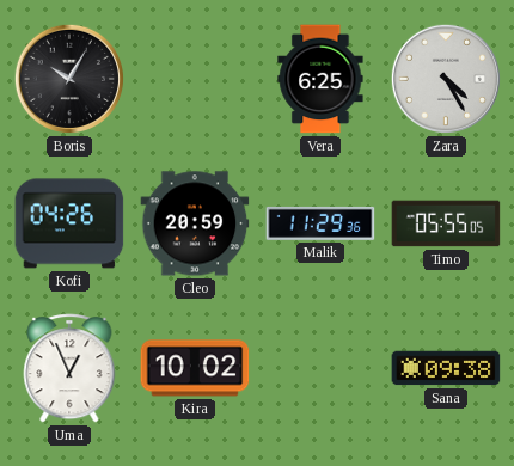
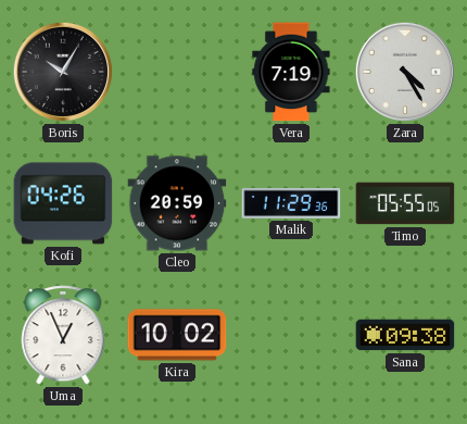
Vera: 6:25 -> 7:19
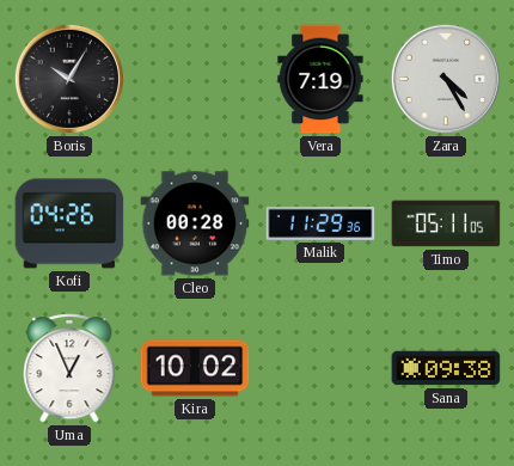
Cleo: 20:59 -> 00:28
Timo: 05:55 -> 05:11
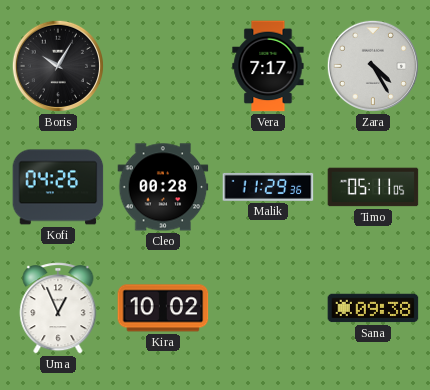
Vera: 7:19 -> 7:17
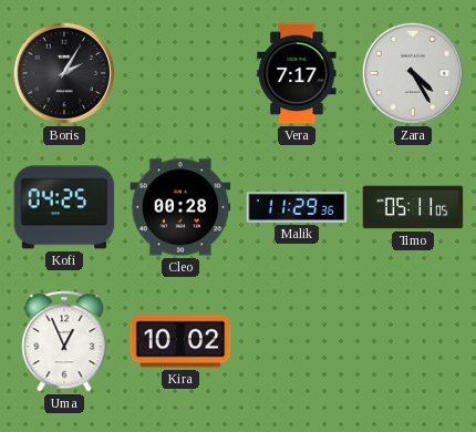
Boris: 10:05 -> 2:05
Kofi: 04:26 -> 04:25
Sana: 09:38 -> none
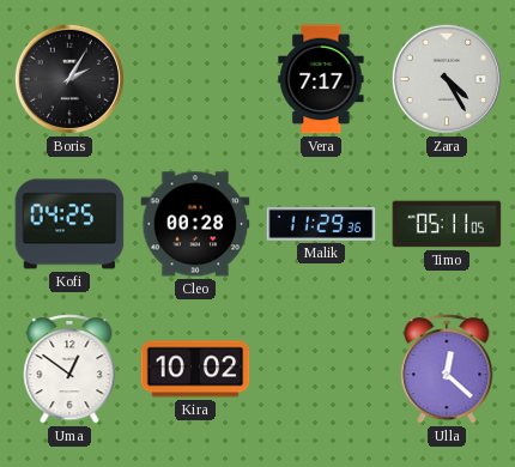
Uma: 12:56 -> 12:51
Ulla: none -> 12:22
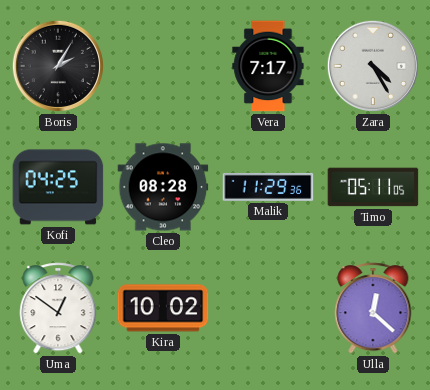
Cleo: 00:28 -> 08:28
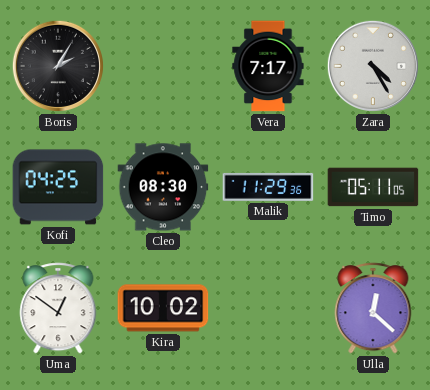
Cleo: 08:28 -> 08:30
